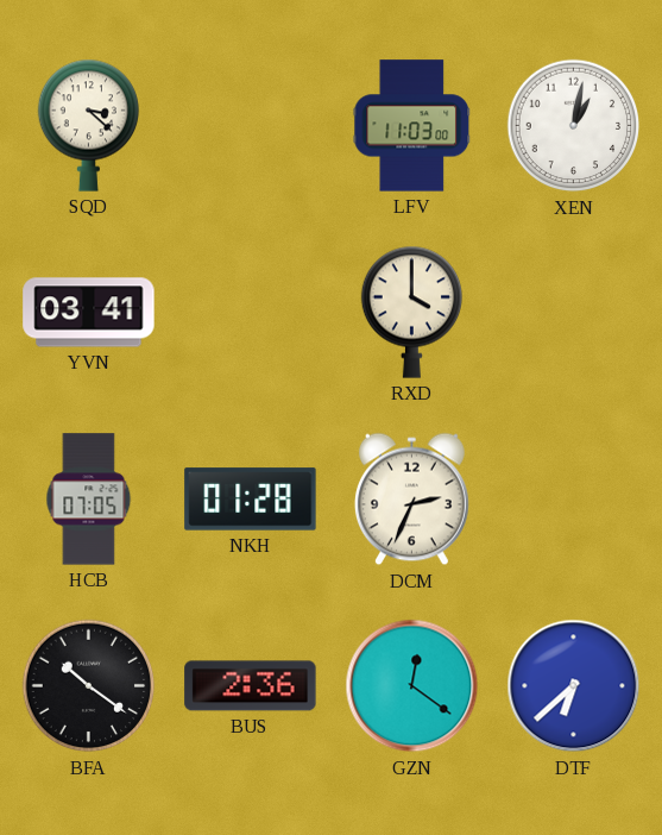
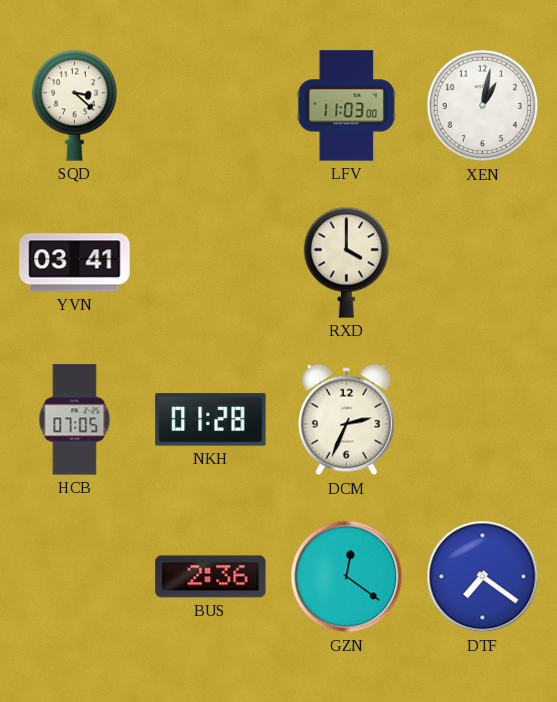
BFA: 10:21 -> none
DTF: 6:38 -> 7:21
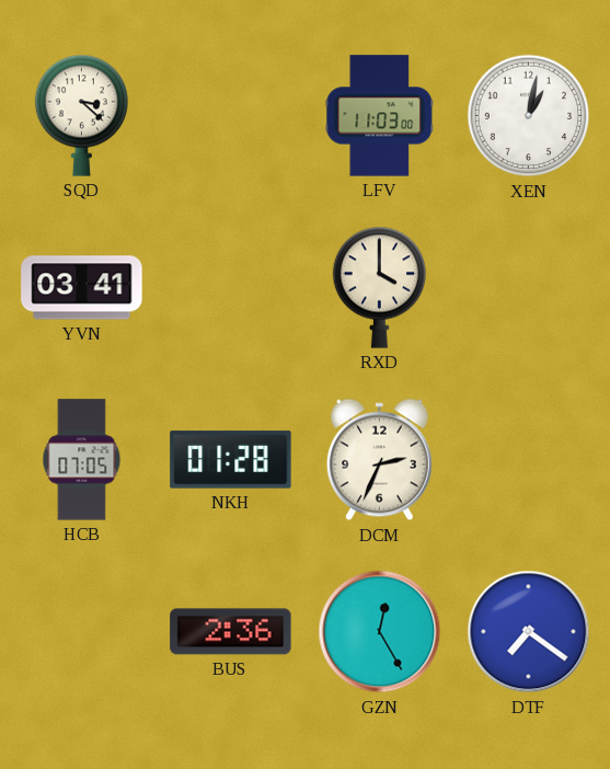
GZN: 12:21 -> 12:25
